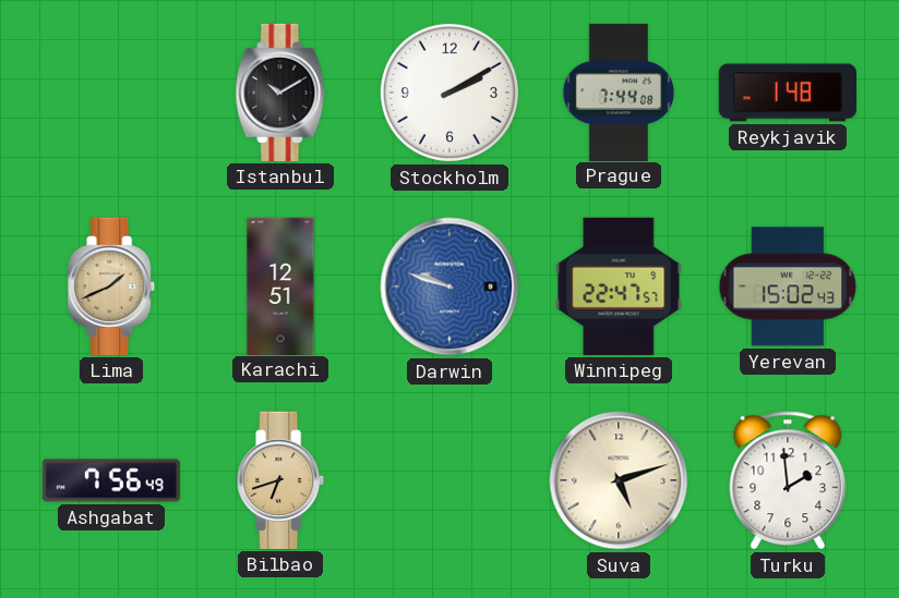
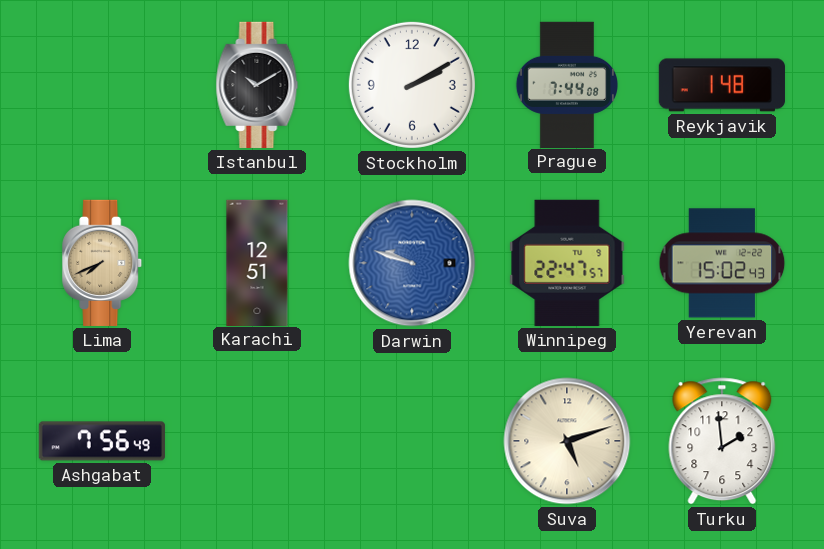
Lima: 1:41 -> 7:41
Bilbao: 6:42 -> none
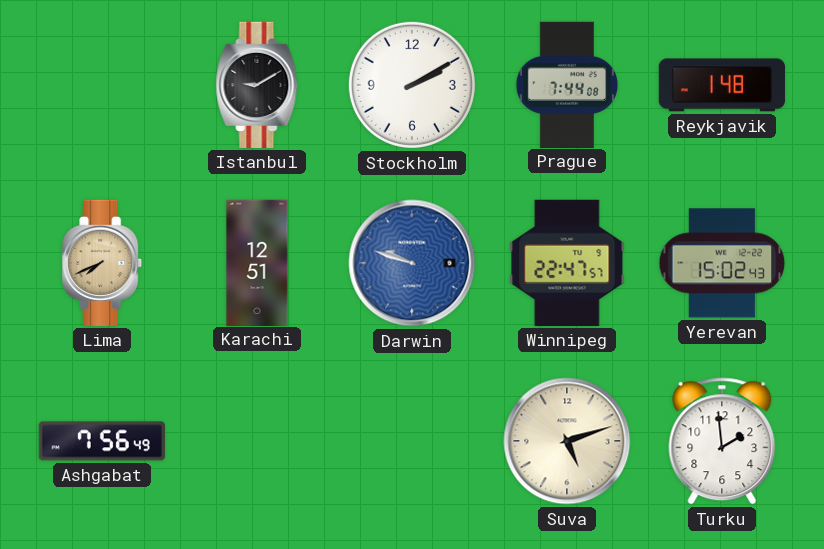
Istanbul: 10:10 -> 9:10
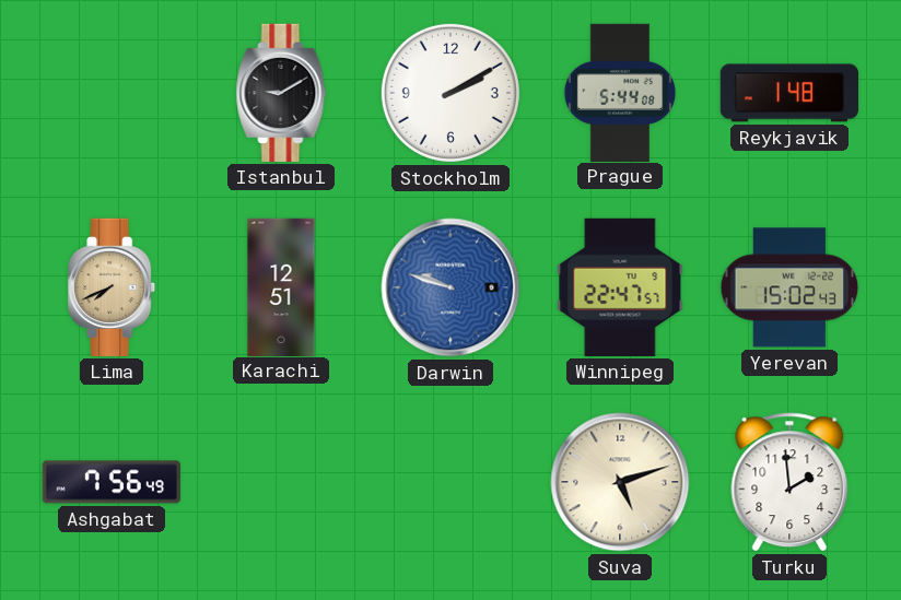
Prague: 7:44 -> 5:44
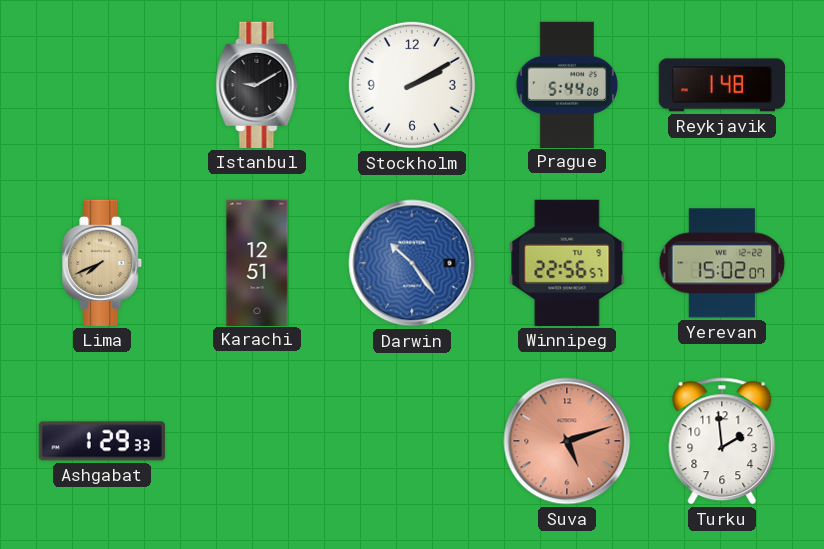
Darwin: 9:48 -> 10:24
Winnipeg: 22:47 -> 22:56
Yerevan: 15:02:43 -> 15:02:07
Ashgabat: 7:56 -> 1:29
Suva dial: cream -> salmon
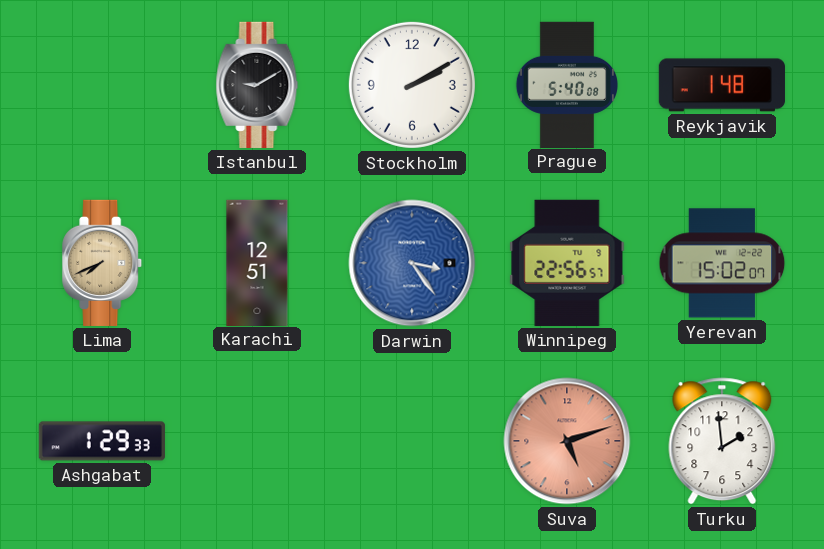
Prague: 5:44 -> 5:40
Darwin: 10:24 -> 3:24
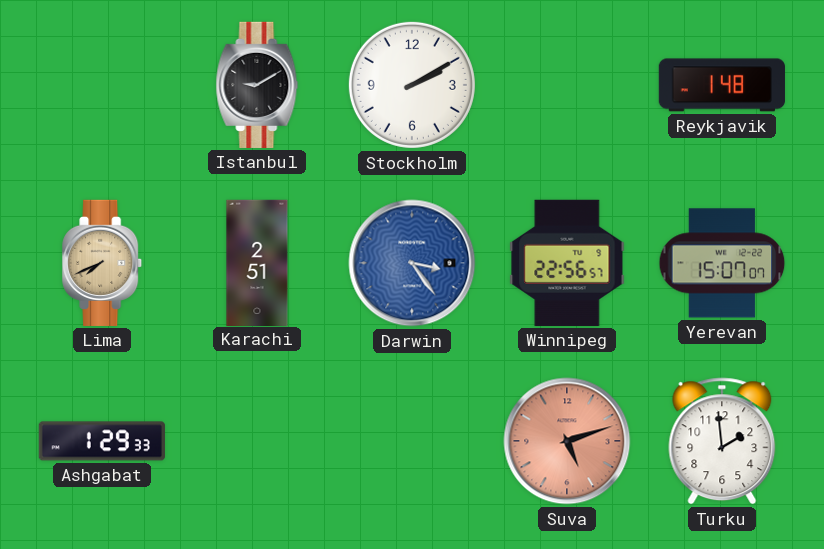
Prague: 5:40 -> none
Karachi: 12:51 -> 2:51
Yerevan: 15:02 -> 15:07
